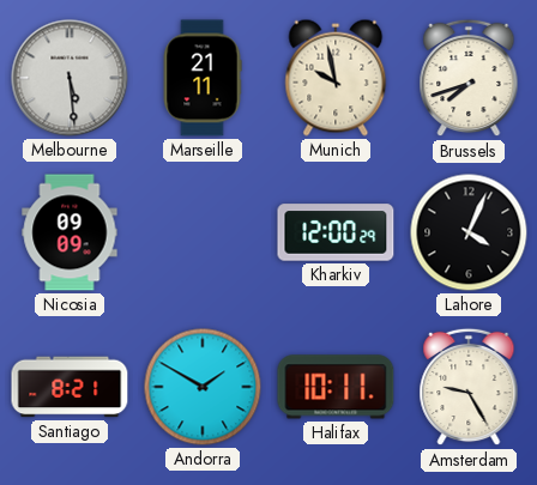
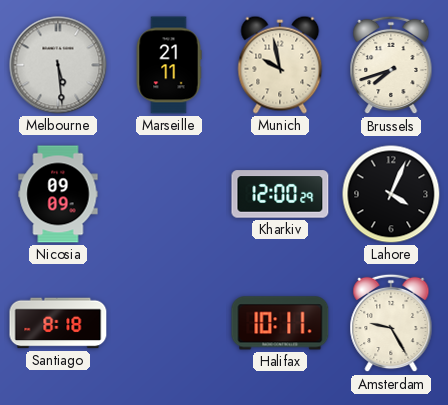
Santiago: 8:21 -> 8:18
Andorra: 1:50 -> none
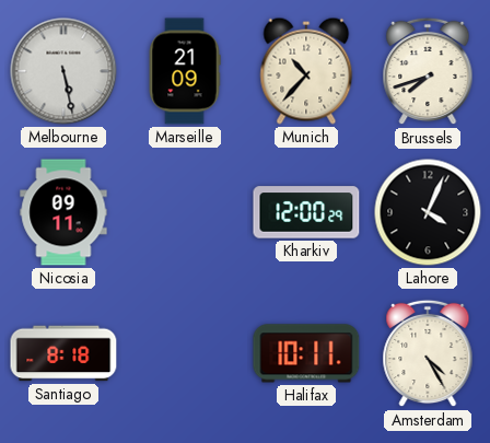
Melbourne: 5:29 -> 5:28
Marseille: 21:11 -> 21:09
Munich: 9:58 -> 10:37
Nicosia: 09:09 -> 09:11
Amsterdam: 9:25 -> 4:25
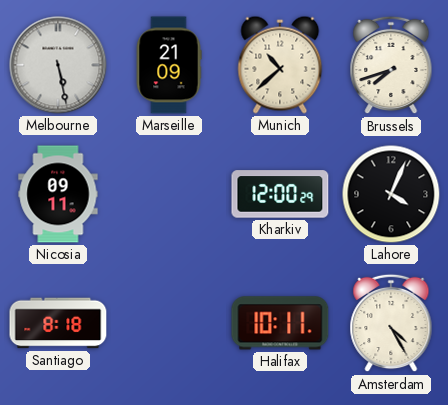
Munich: 10:37 -> 10:38
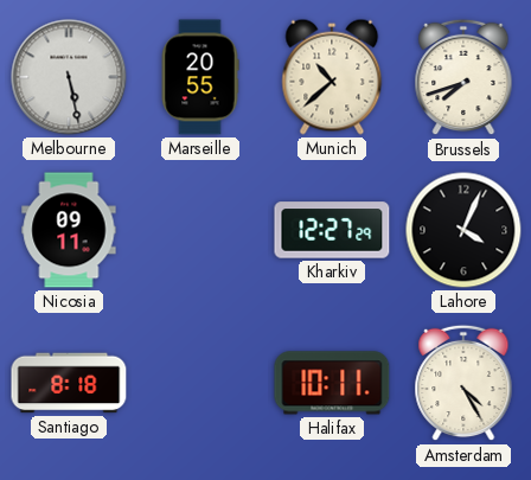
Marseille: 21:09 -> 20:55
Kharkiv: 12:00 -> 12:27
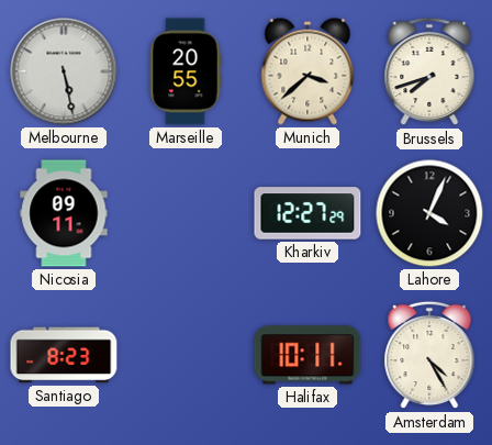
Munich: 10:38 -> 3:38
Santiago: 8:18 -> 8:23
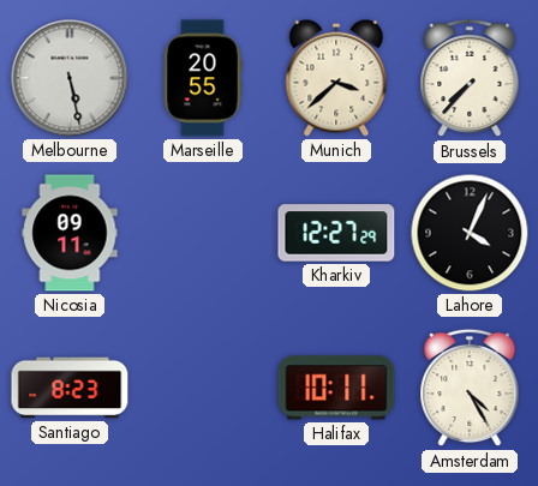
Brussels: 7:42 -> 7:37
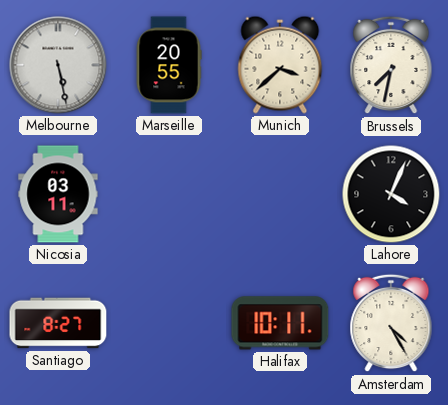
Brussels: 7:37 -> 7:32
Nicosia: 09:11 -> 03:11
Kharkiv: 12:27 -> none
Santiago: 8:23 -> 8:27
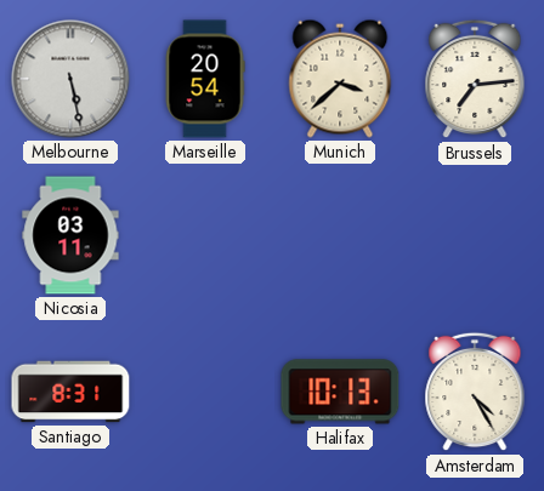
Marseille: 20:55 -> 20:54
Brussels: 7:32 -> 7:14
Lahore: 4:04 -> none
Santiago: 8:27 -> 8:31
Halifax: 10:11 -> 10:13
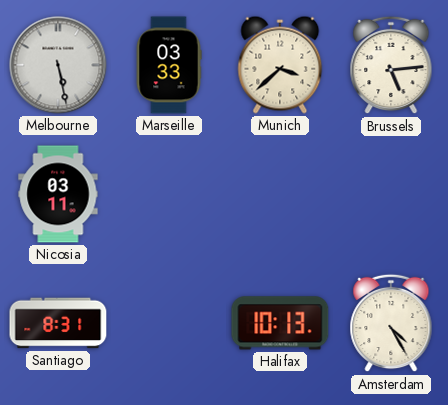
Marseille: 20:54 -> 03:33
Brussels: 7:14 -> 5:14
